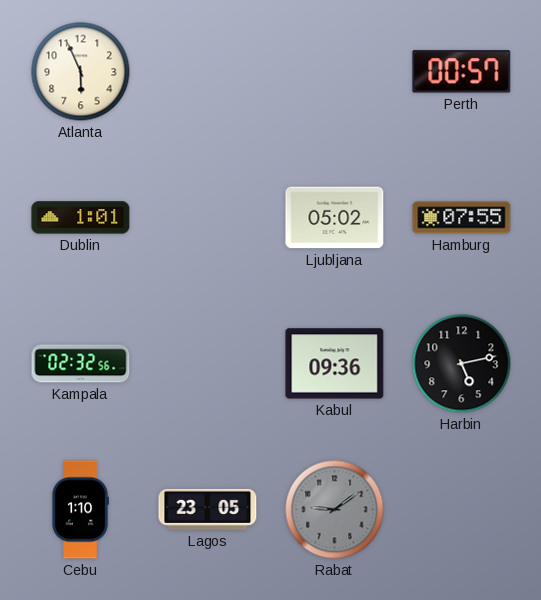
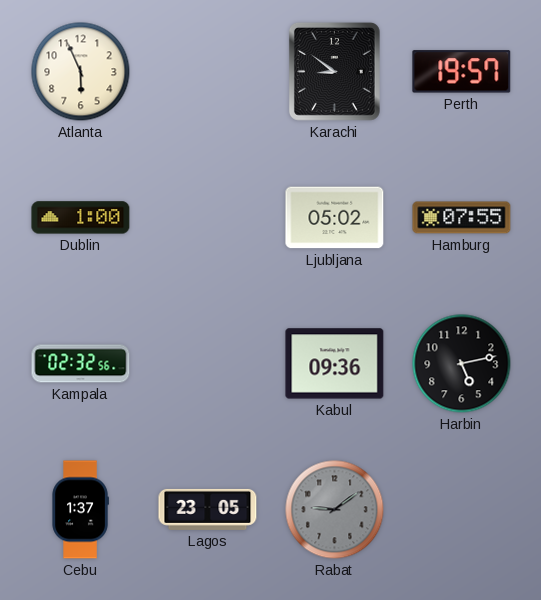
Karachi: none -> 8:51
Perth: 00:57 -> 19:57
Dublin: 1:01 -> 1:00
Cebu: 1:10 -> 1:37
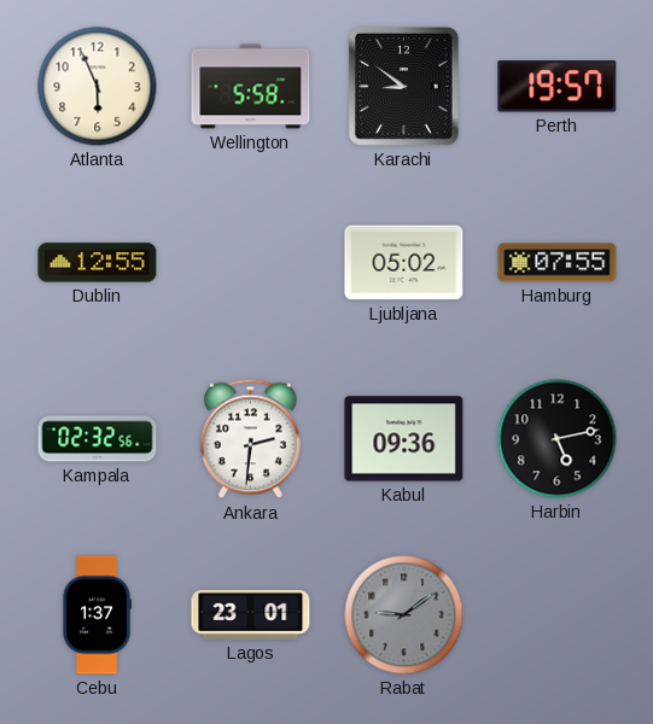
Wellington: none -> 5:58
Dublin: 1:00 -> 12:55
Ankara: none -> 2:31
Lagos: 23:05 -> 23:01
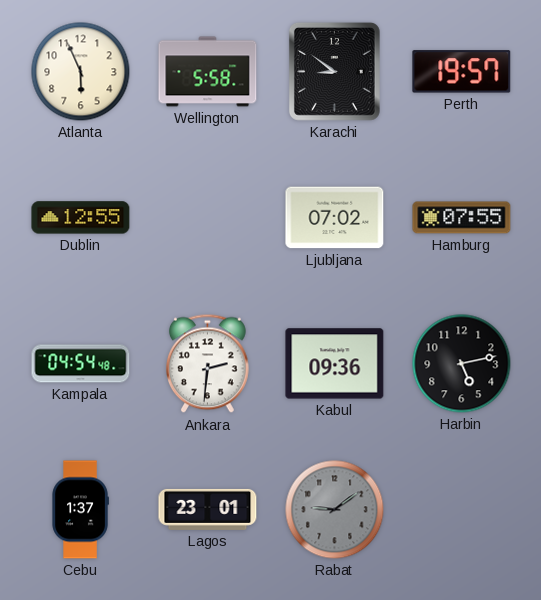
Ljubljana: 05:02 -> 07:02
Kampala: 02:32 -> 04:54
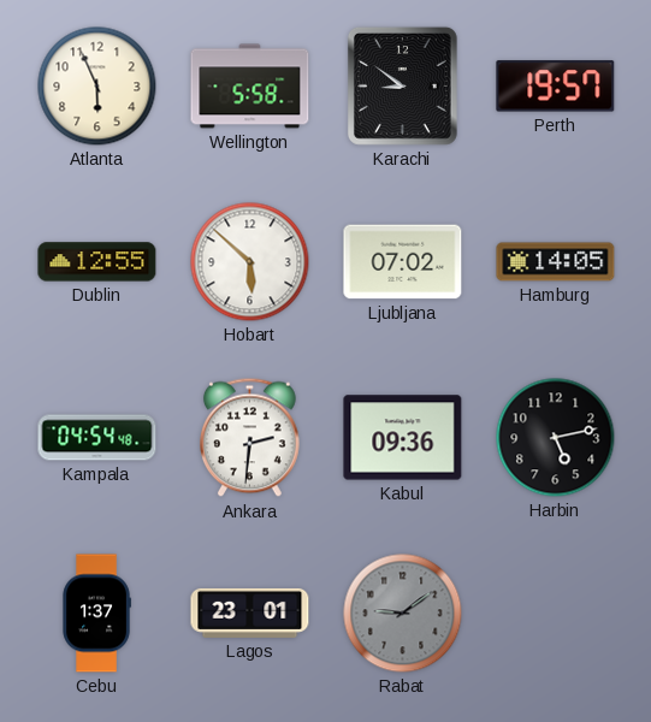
Hobart: none -> 5:52
Hamburg: 07:55 -> 14:05
